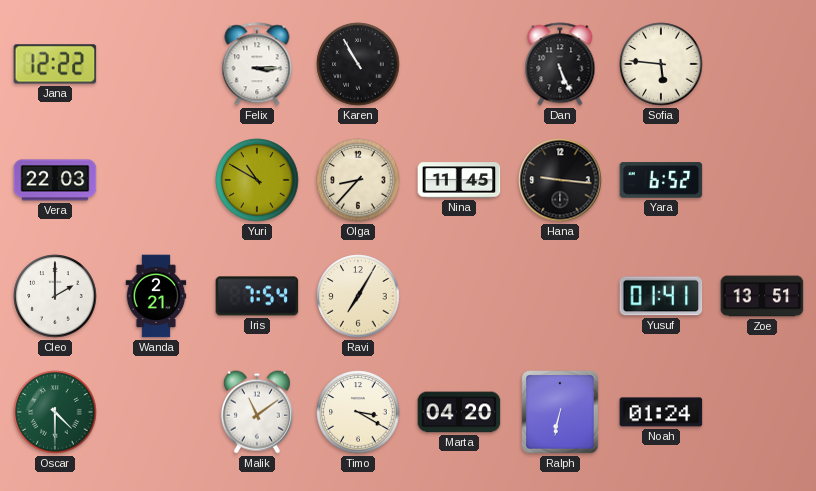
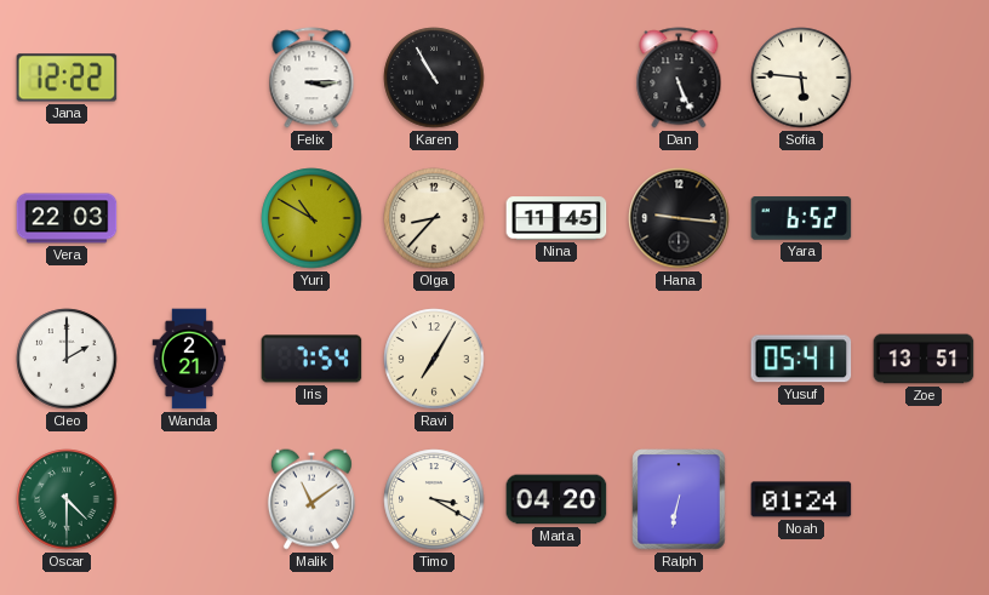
Yusuf: 01:41 -> 05:41
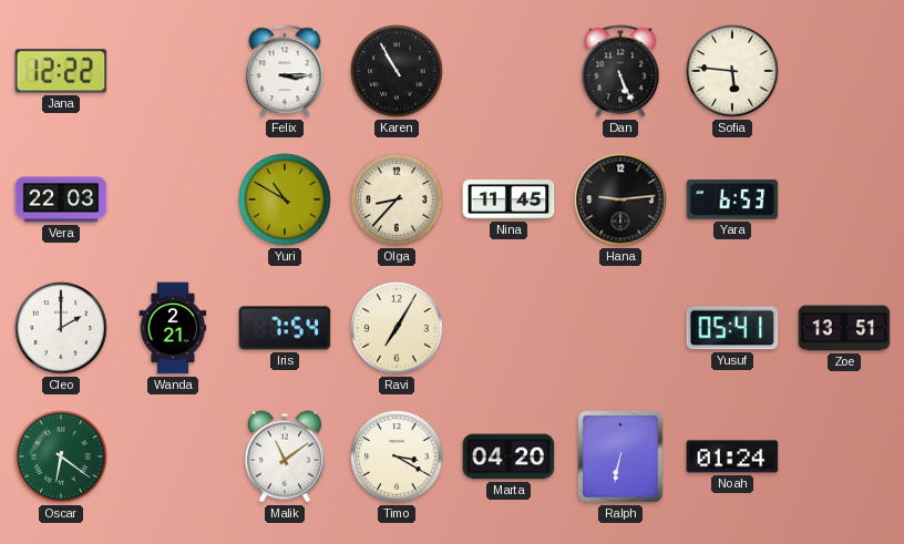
Hana: 9:16 -> 9:14
Yara: 6:52 -> 6:53
Oscar: 4:30 -> 6:21
